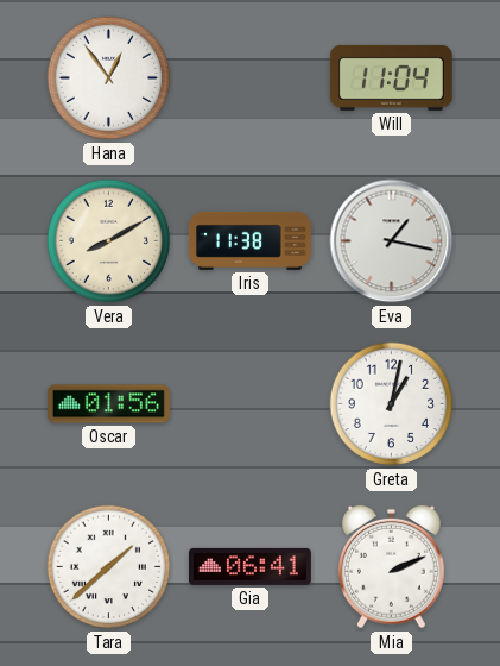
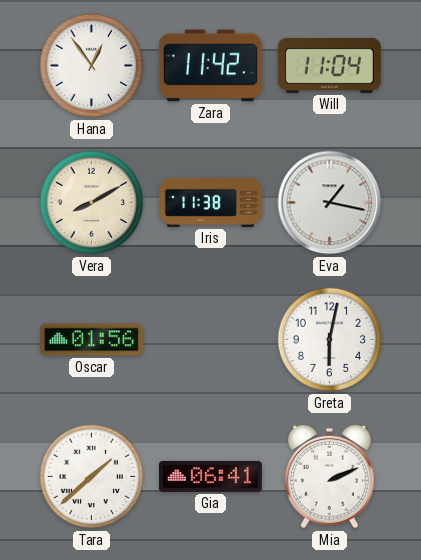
Zara: none -> 11:42
Greta: 1:02 -> 6:02
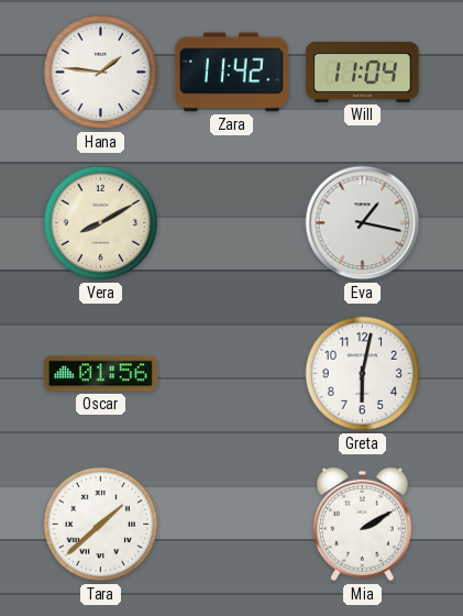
Hana: 12:54 -> 1:46
Iris: 11:38 -> none
Gia: 06:41 -> none
Mia: 2:11 -> 2:10
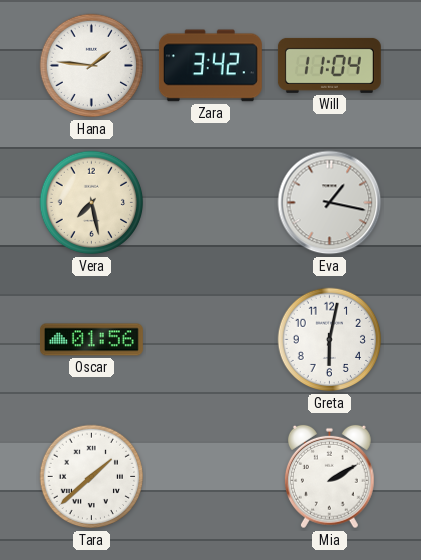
Zara: 11:42 -> 3:42
Vera: 8:10 -> 7:28
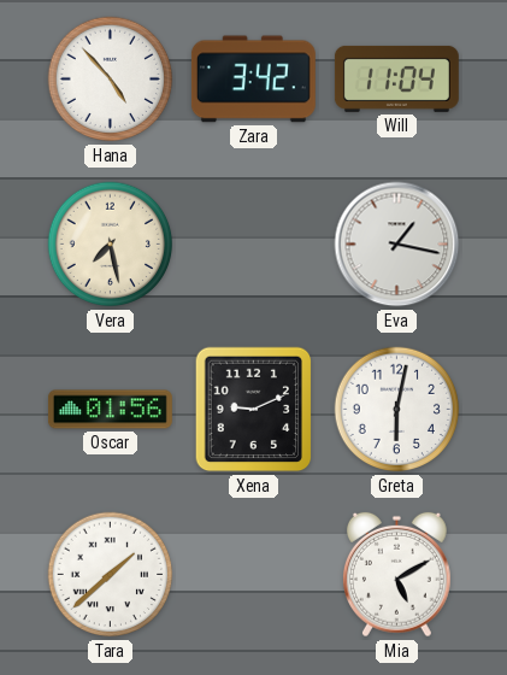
Hana: 1:46 -> 4:53
Xena: none -> 9:11
Mia: 2:10 -> 5:10
